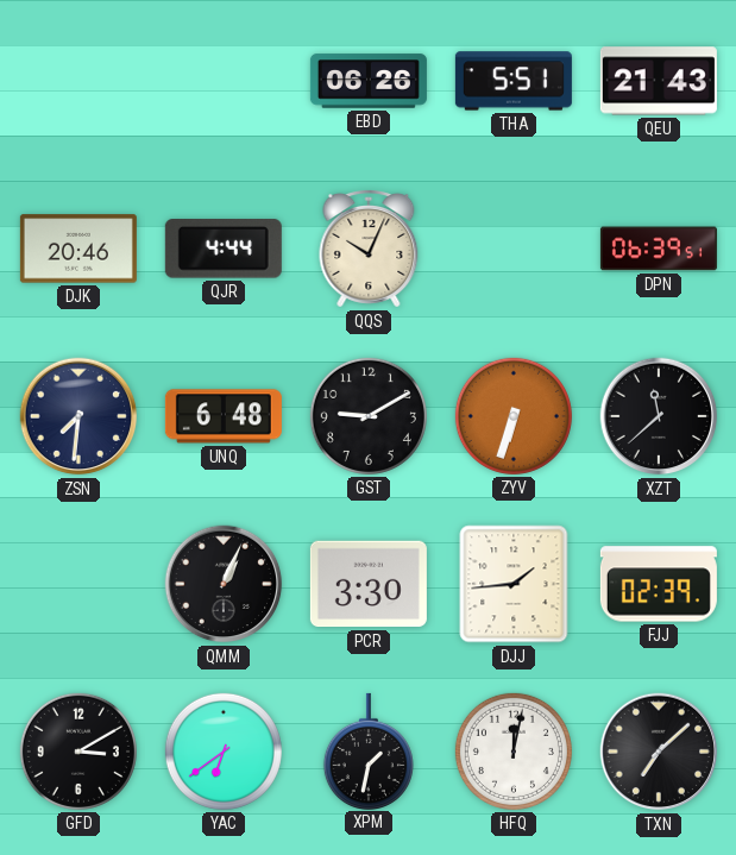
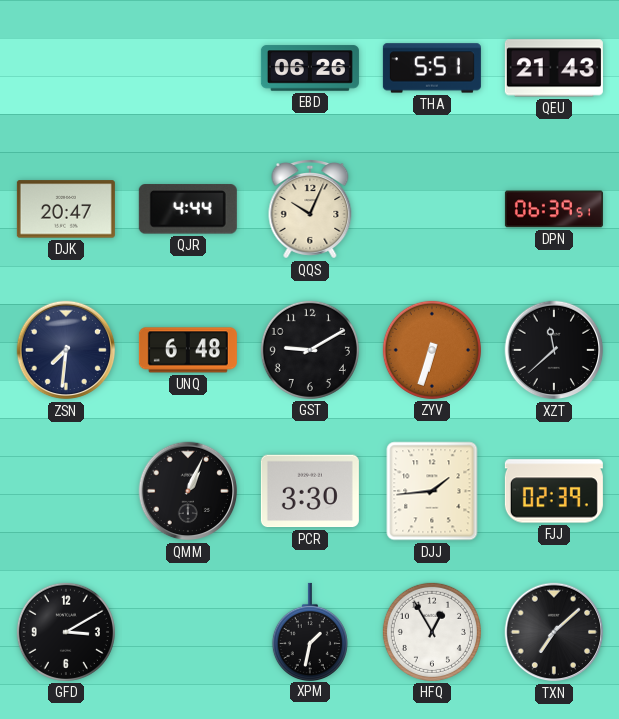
DJK: 20:46 -> 20:47
YAC: 6:39 -> none
HFQ: 12:02 -> 12:55
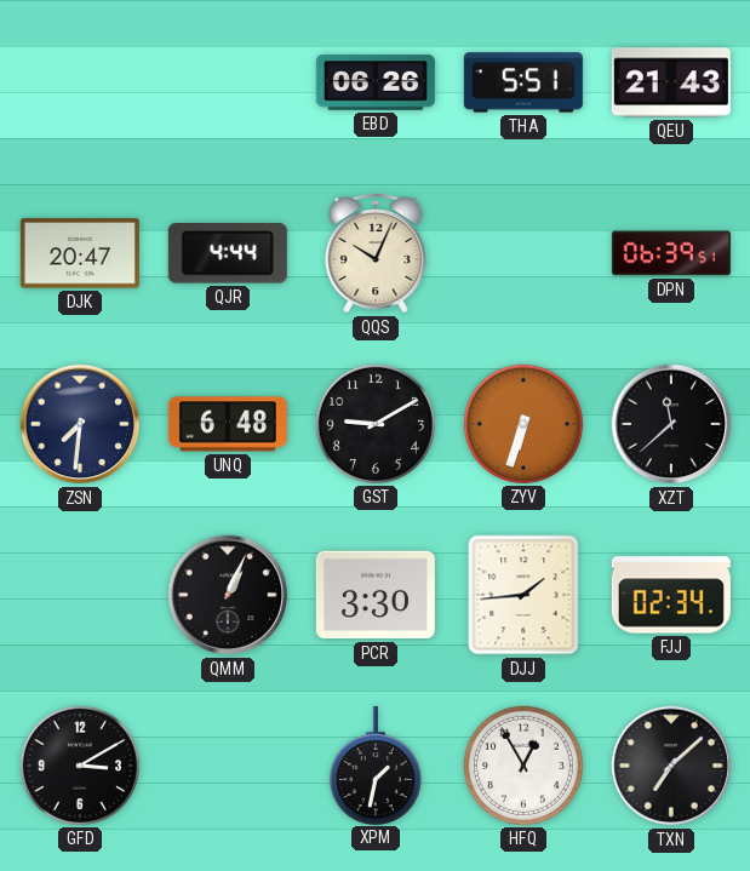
FJJ: 02:39 -> 02:34
